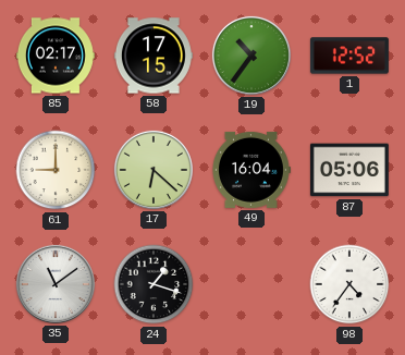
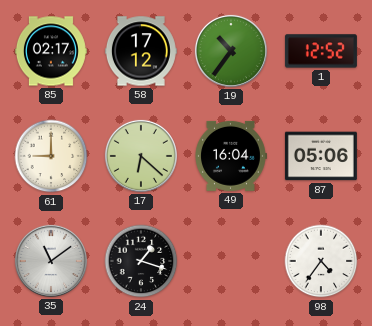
58: 17:15 -> 17:12
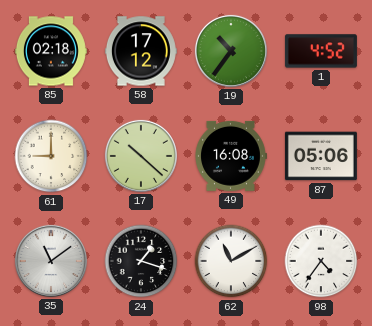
85: 02:17 -> 02:18
1: 12:52 -> 4:52
17: 6:22 -> 10:22
49: 16:04 -> 16:08
62: none -> 11:10
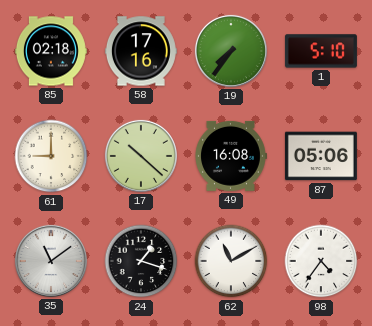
58: 17:12 -> 17:16
19: 10:36 -> 7:36
1: 4:52 -> 5:10
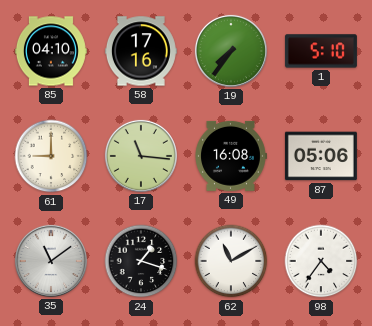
85: 02:18 -> 04:10
17: 10:22 -> 11:16
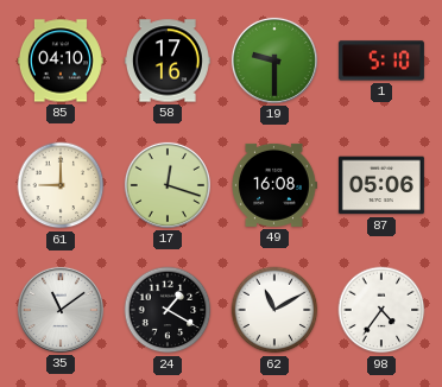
19: 7:36 -> 9:30
17: 11:16 -> 12:18
24: 1:18 -> 1:20
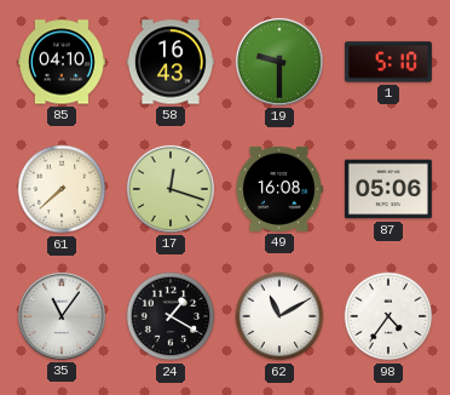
58: 17:16 -> 16:43
61: 9:00 -> 7:38
35: 11:09 -> 11:06
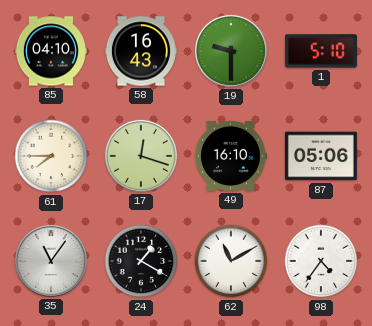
61: 7:38 -> 7:45
49: 16:08 -> 16:10
